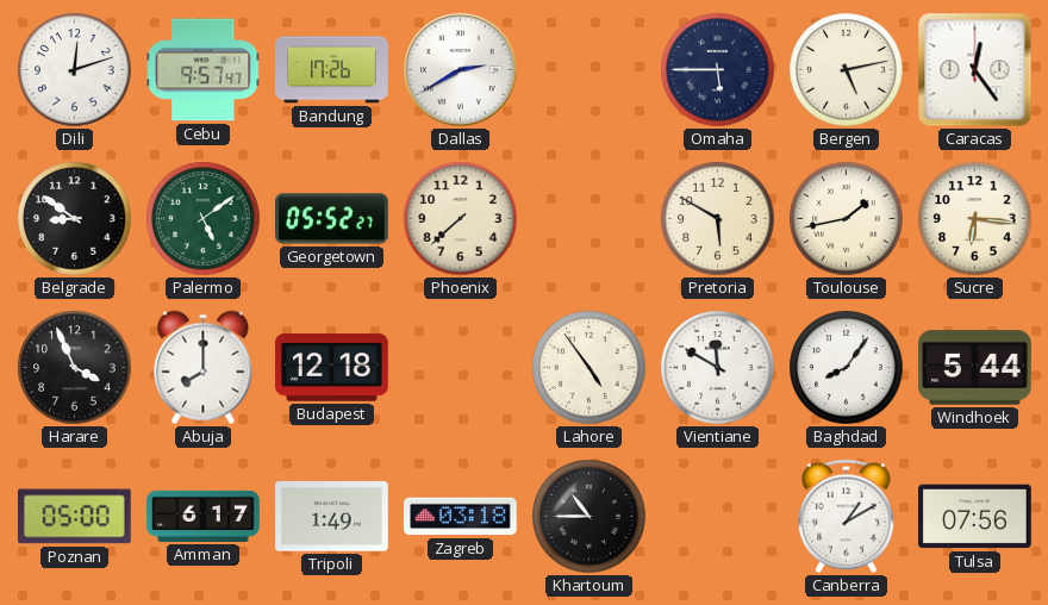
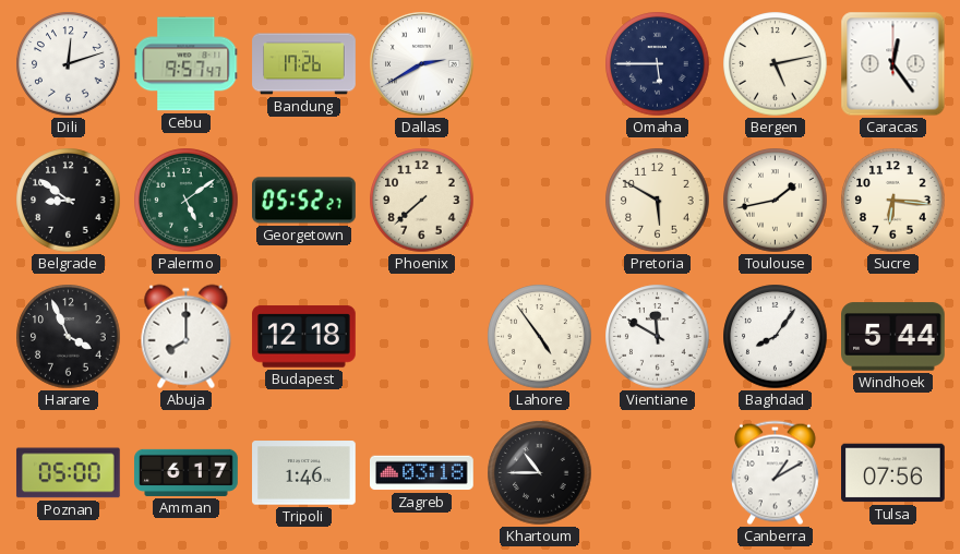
Tripoli: 1:49 -> 1:46
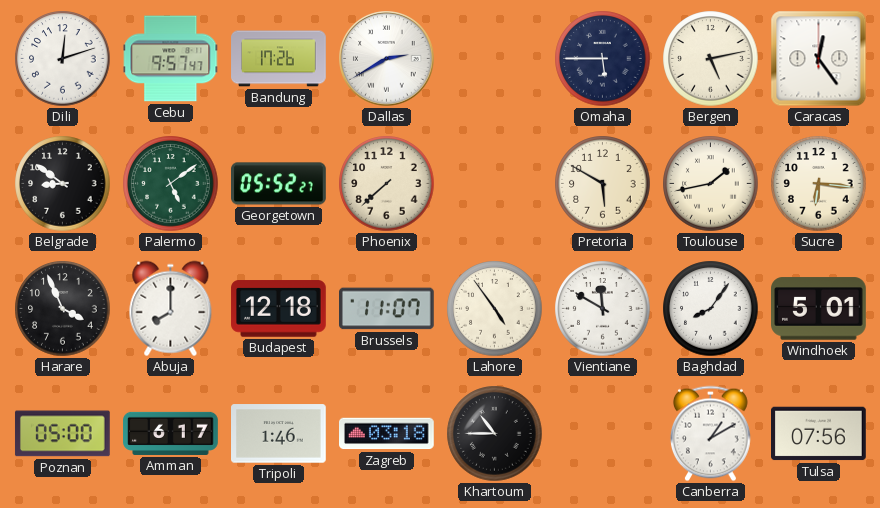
Brussels: none -> 11:07
Windhoek: 5:44 -> 5:01
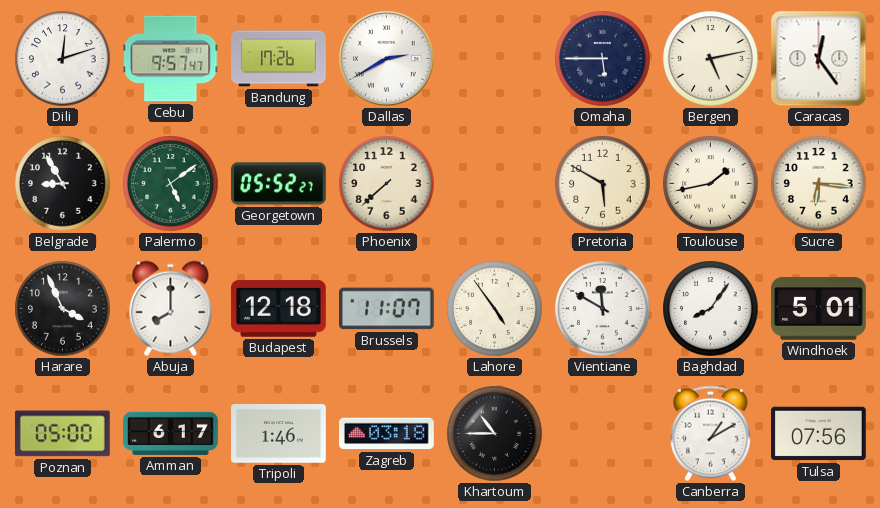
Belgrade: 8:51 -> 8:55
